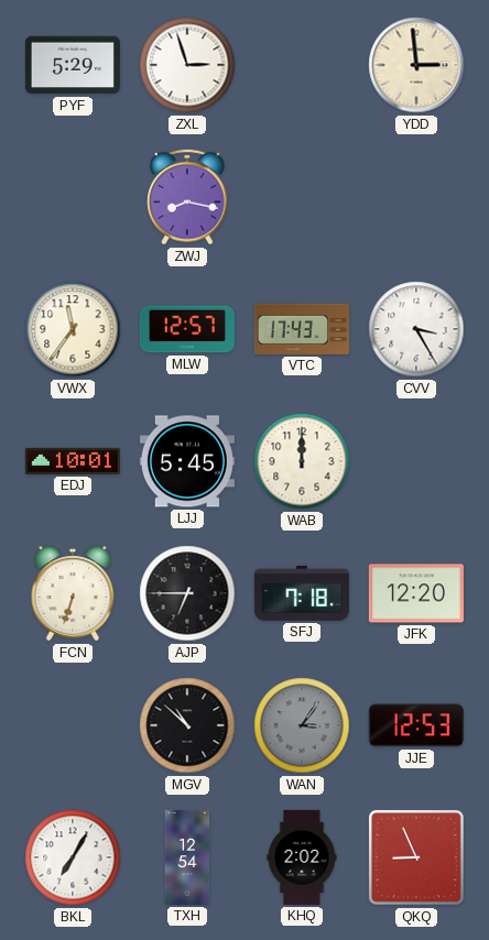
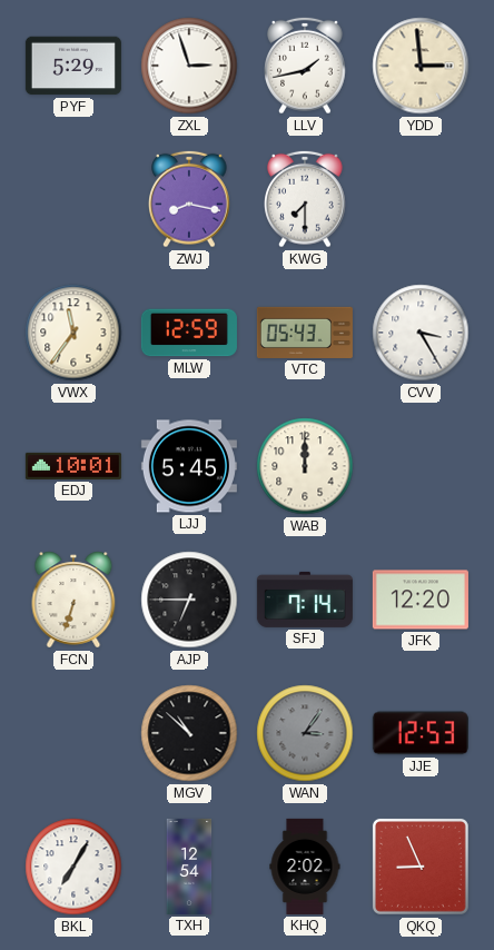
LLV: none -> 1:43
KWG: none -> 7:30
MLW: 12:57 -> 12:59
VTC: 17:43 -> 05:43
SFJ: 7:18 -> 7:14
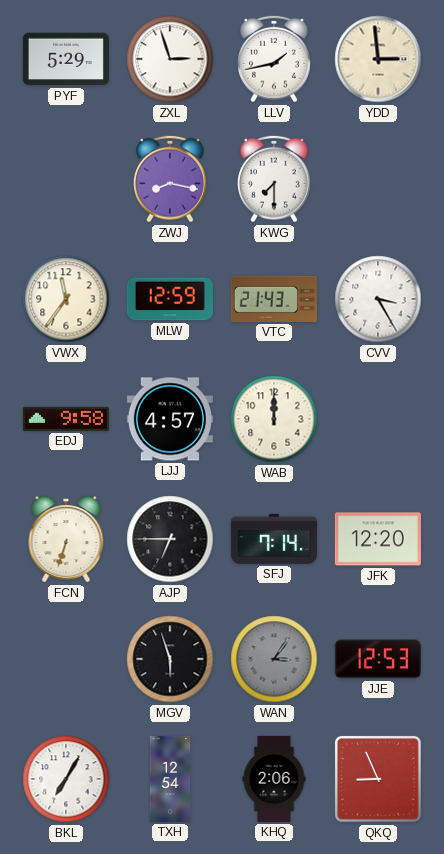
VTC: 05:43 -> 21:43
EDJ: 10:01 -> 9:58
LJJ: 5:45 -> 4:57
MGV: 10:52 -> 5:57
KHQ: 2:02 -> 2:06
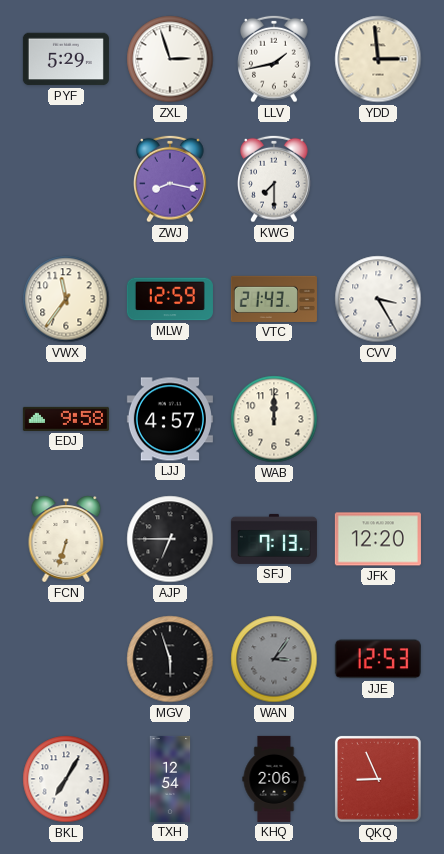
SFJ: 7:14 -> 7:13
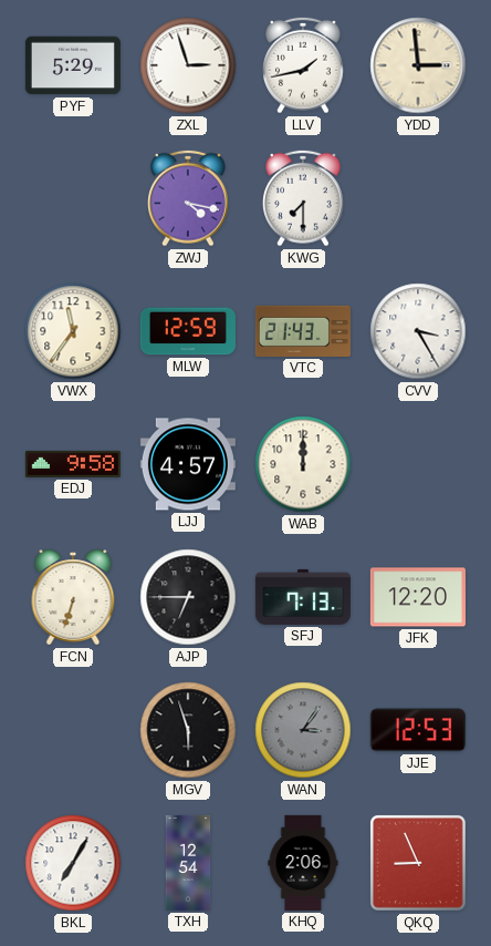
ZWJ: 8:17 -> 4:17
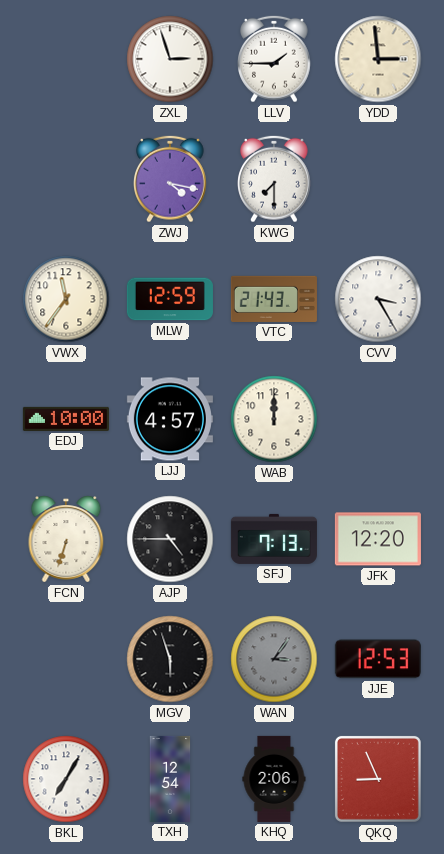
PYF: 5:29 -> none
LLV: 1:43 -> 1:45
EDJ: 9:58 -> 10:00
AJP: 6:45 -> 4:45
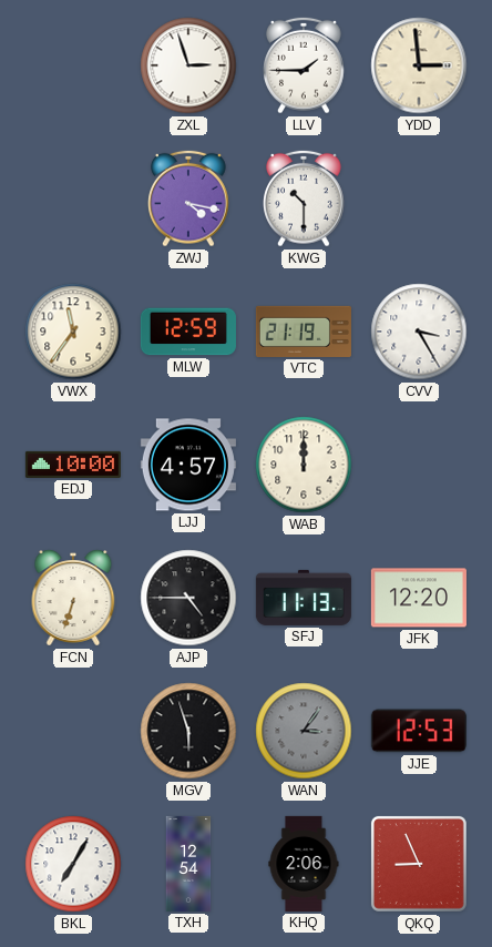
KWG: 7:30 -> 10:30
VTC: 21:43 -> 21:19
SFJ: 7:13 -> 11:13
